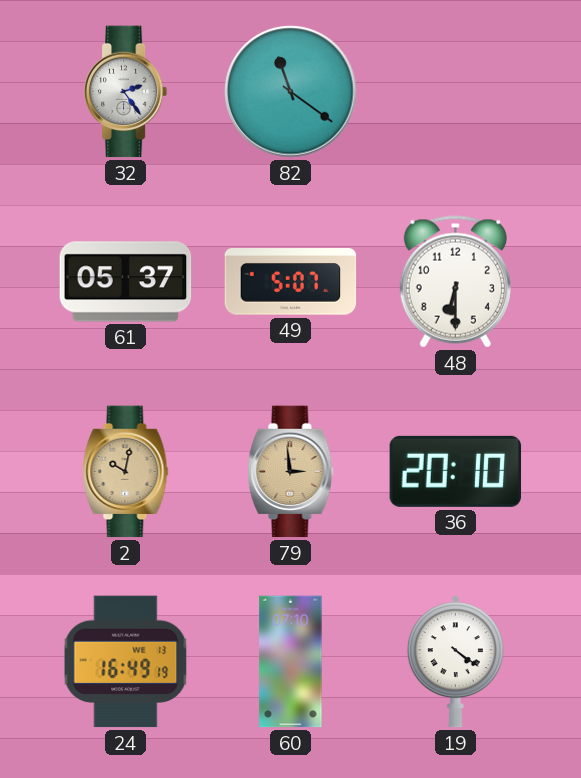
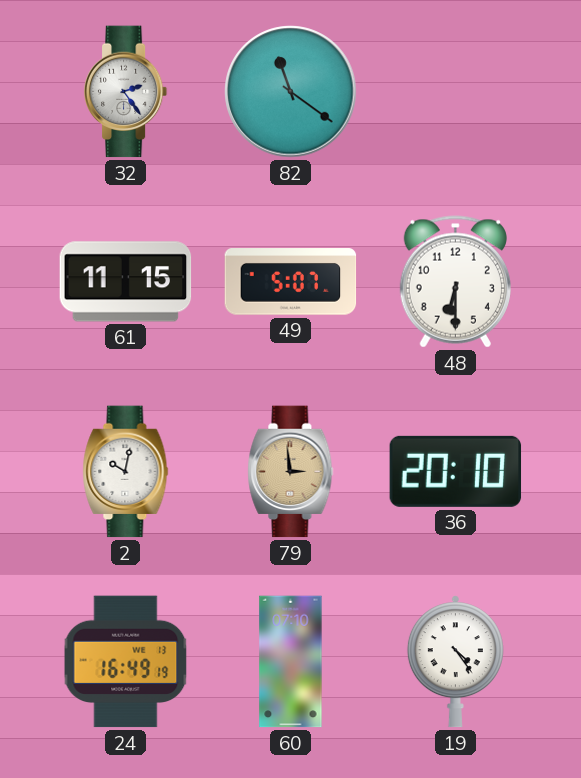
61: 05:37 -> 11:15
2 dial: champagne -> white
19: 4:21 -> 4:24
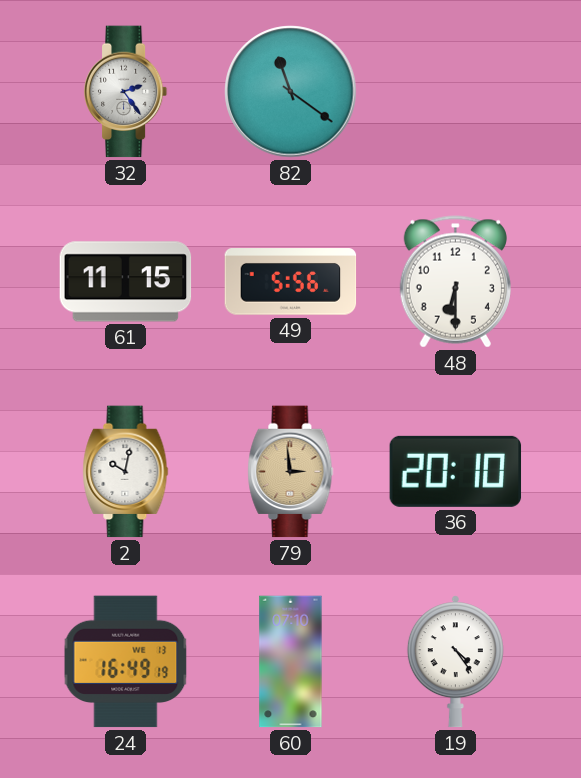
49: 5:07 -> 5:56
